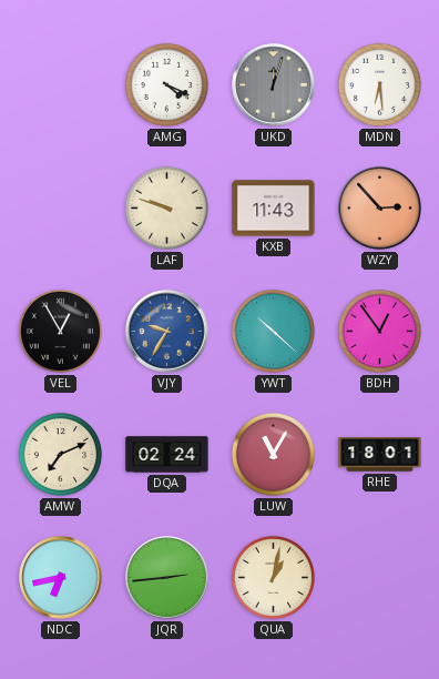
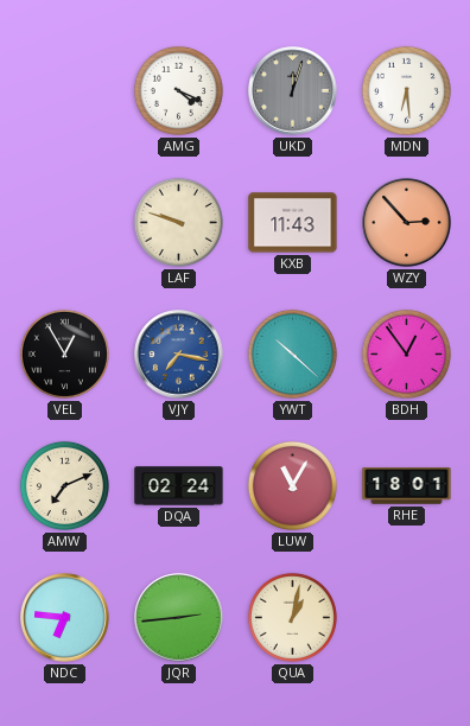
VJY: 9:35 -> 7:17
NDC: 6:43 -> 6:46
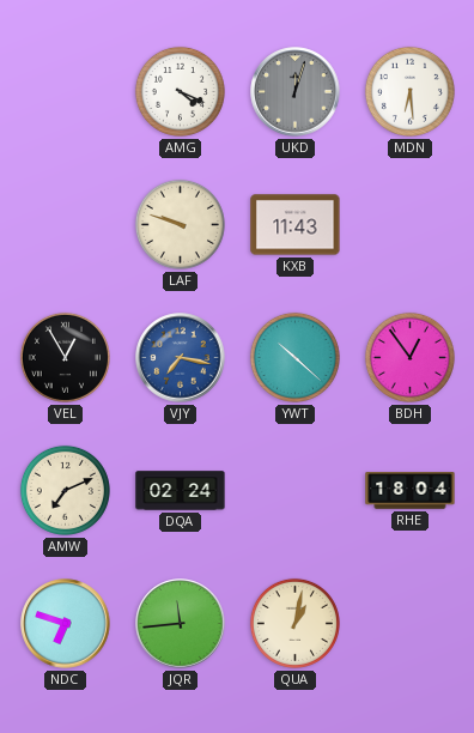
WZY: 2:53 -> none
LUW: 11:05 -> none
RHE: 18:01 -> 18:04
NDC: 6:46 -> 6:48
JQR: 2:44 -> 11:44
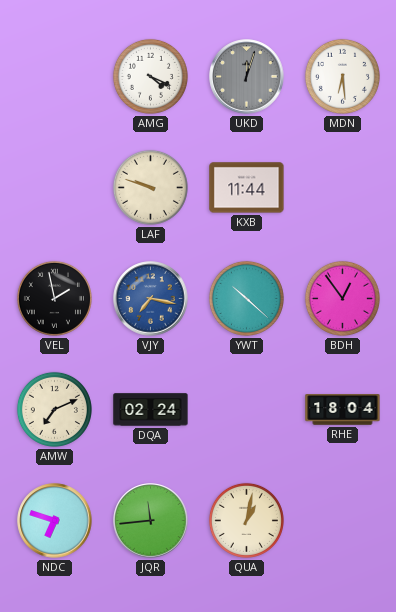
KXB: 11:43 -> 11:44
VEL: 12:55 -> 1:58
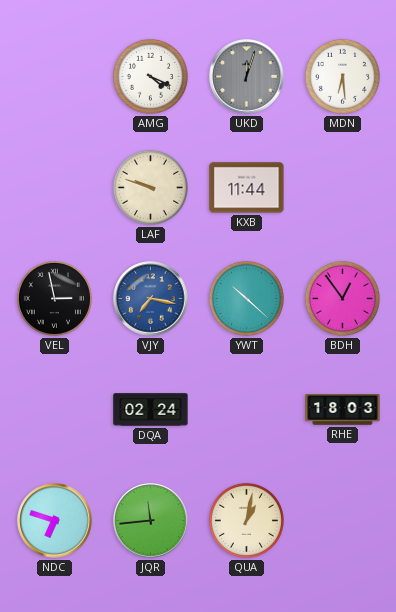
VEL: 1:58 -> 2:58
AMW: 7:11 -> none
RHE: 18:04 -> 18:03
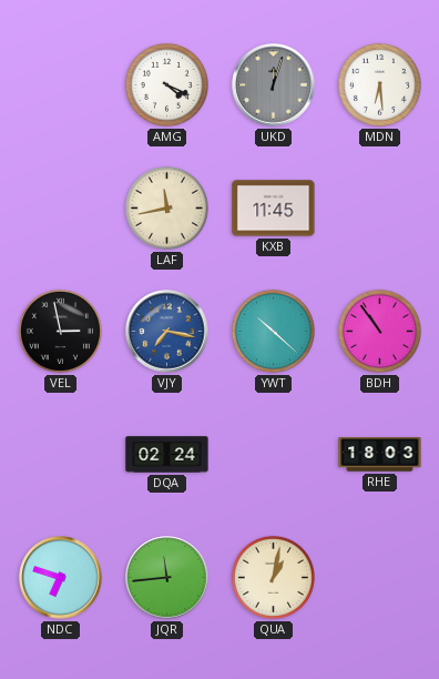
LAF: 9:48 -> 11:43
KXB: 11:44 -> 11:45
BDH: 12:54 -> 10:54
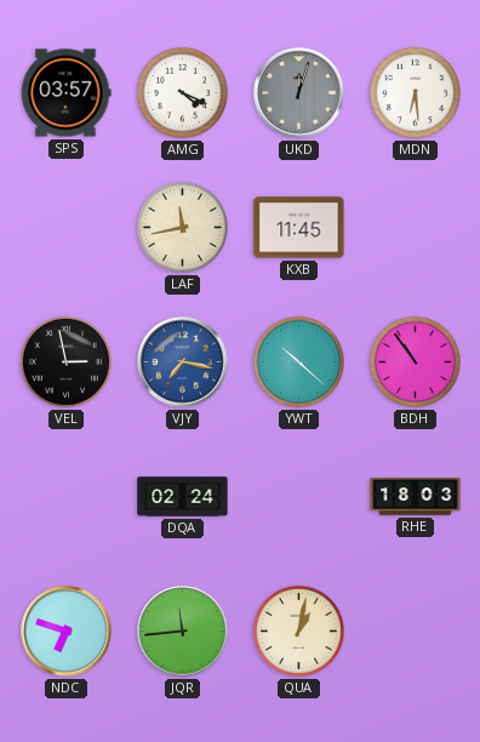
SPS: none -> 03:57
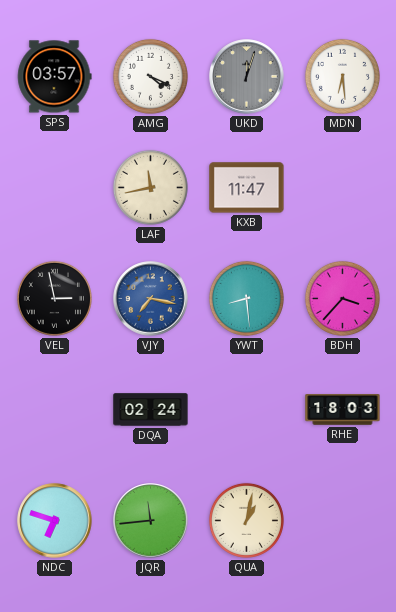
KXB: 11:45 -> 11:47
YWT: 10:22 -> 8:29
BDH: 10:54 -> 3:37
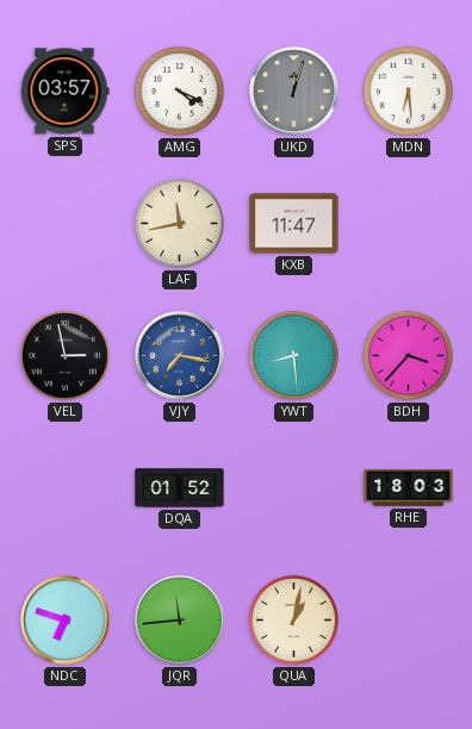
DQA: 02:24 -> 01:52
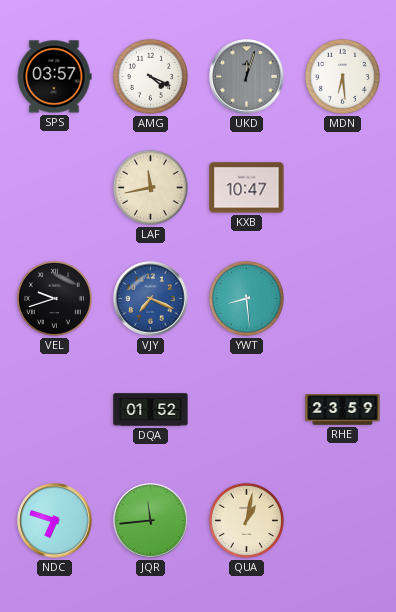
KXB: 11:47 -> 10:47
VEL: 2:58 -> 9:42
VJY: 7:17 -> 7:19
BDH: 3:37 -> none
RHE: 18:03 -> 23:59
